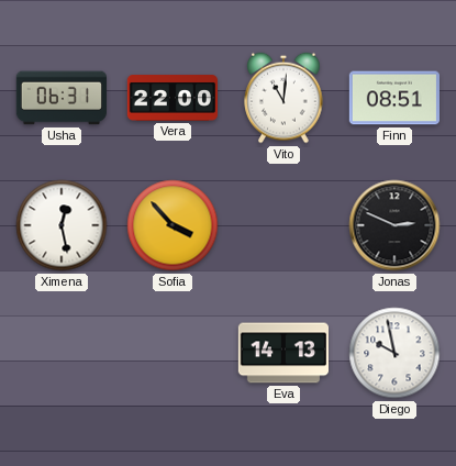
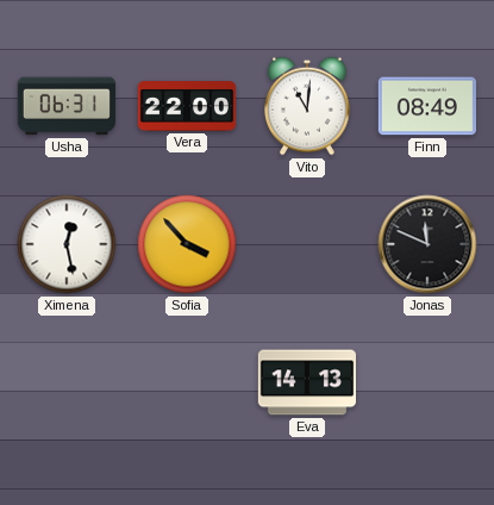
Finn: 08:51 -> 08:49
Jonas: 2:49 -> 11:49
Diego: 9:58 -> none
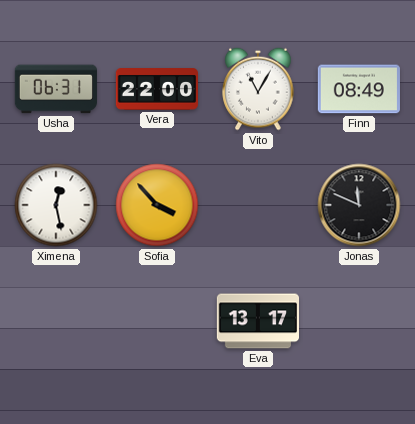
Vito: 11:01 -> 11:05
Eva: 14:13 -> 13:17
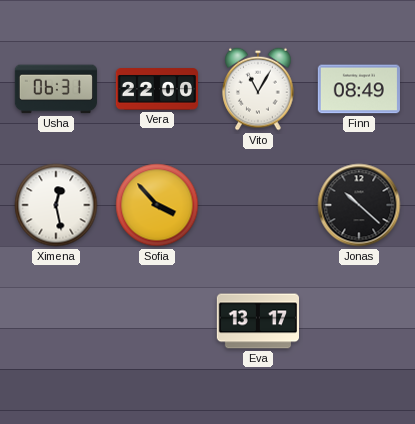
Jonas: 11:49 -> 10:22
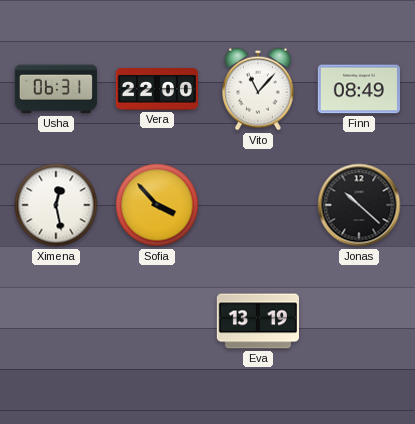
Vito: 11:05 -> 11:07
Eva: 13:17 -> 13:19
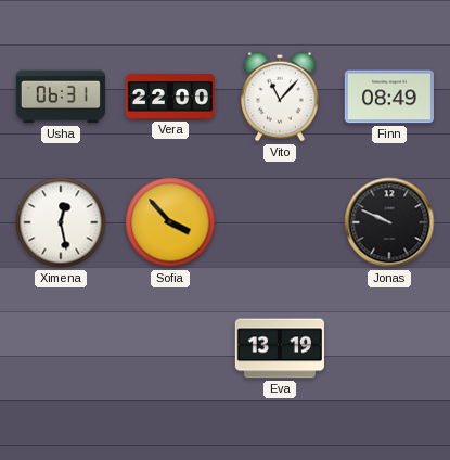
Jonas: 10:22 -> 9:49
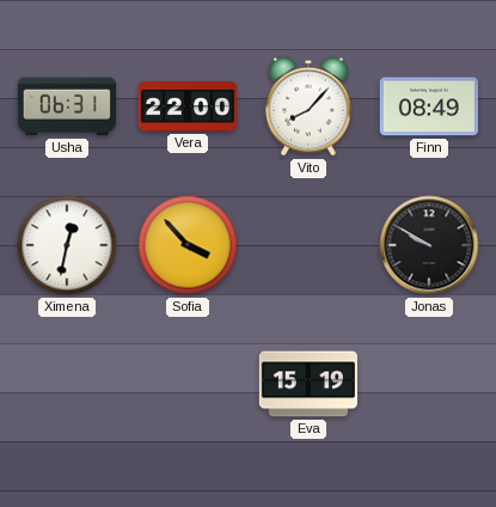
Vito: 11:07 -> 8:07
Ximena: 12:28 -> 12:32
Jonas: 9:49 -> 9:50
Eva: 13:19 -> 15:19
